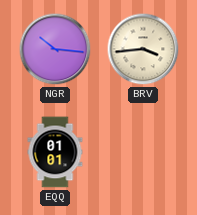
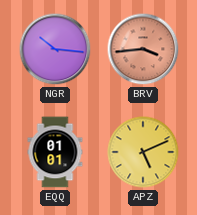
BRV dial: cream -> salmon
APZ: none -> 5:11
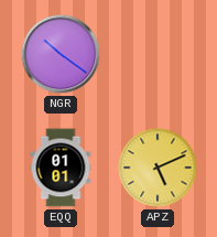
NGR: 10:16 -> 10:21
BRV: 3:44 -> none
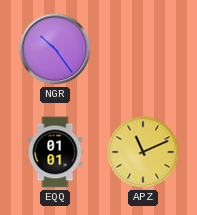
NGR: 10:21 -> 10:24
APZ: 5:11 -> 11:11
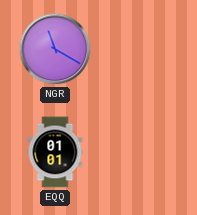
NGR: 10:24 -> 11:20
APZ: 11:11 -> none
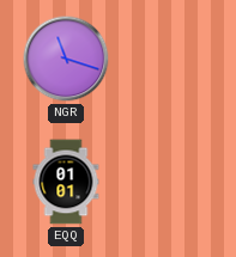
NGR: 11:20 -> 11:18
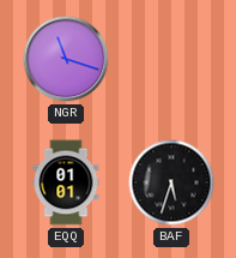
BAF: none -> 5:33
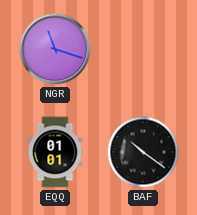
BAF: 5:33 -> 10:21
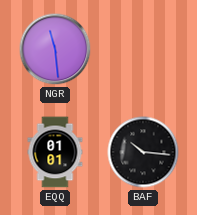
NGR: 11:18 -> 11:29
BAF: 10:21 -> 10:16
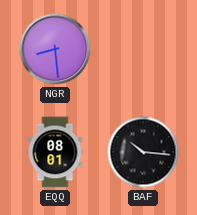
NGR: 11:29 -> 8:29
EQQ: 01:01 -> 08:01
